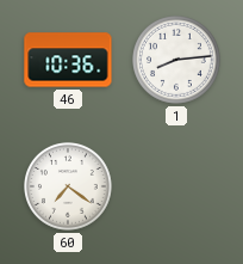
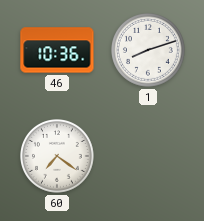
1: 8:14 -> 8:12
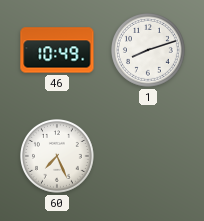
46: 10:36 -> 10:49
60: 7:21 -> 7:26
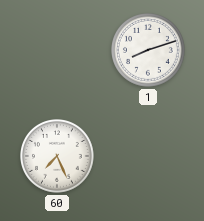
46: 10:49 -> none
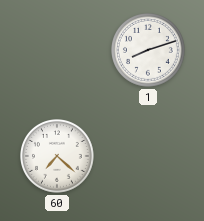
60: 7:26 -> 7:22
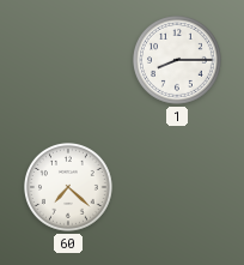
1: 8:12 -> 8:15
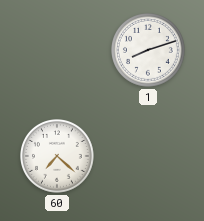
1: 8:15 -> 8:12
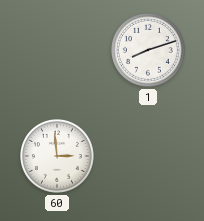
60: 7:22 -> 2:59
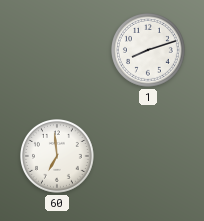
60: 2:59 -> 6:59
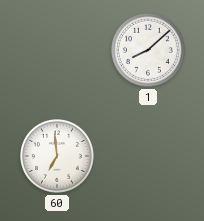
1: 8:12 -> 8:08
